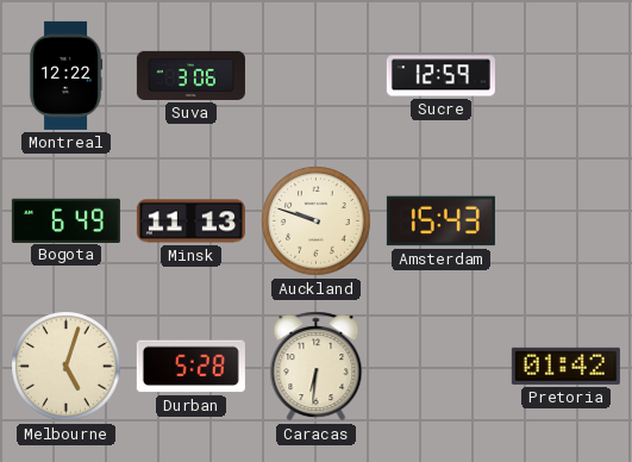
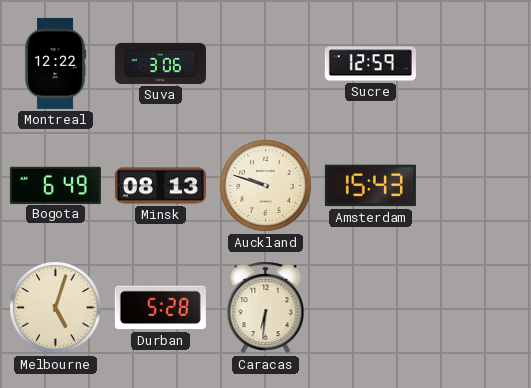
Minsk: 11:13 -> 08:13
Pretoria: 01:42 -> none
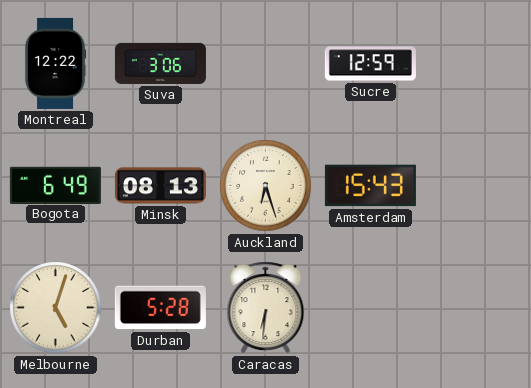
Auckland: 9:48 -> 6:27
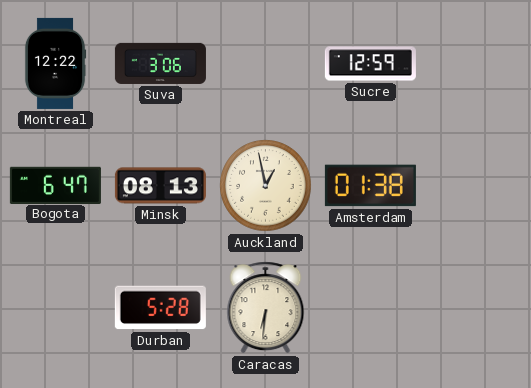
Bogota: 6:49 -> 6:47
Auckland: 6:27 -> 12:58
Amsterdam: 15:43 -> 01:38
Melbourne: 5:03 -> none
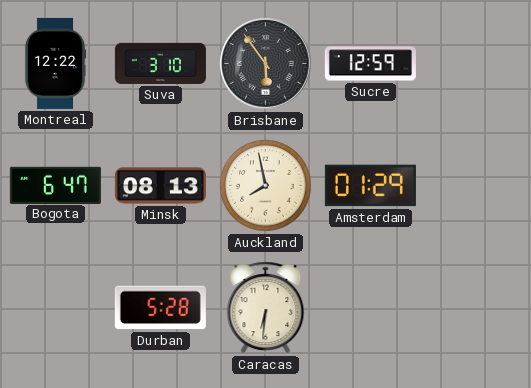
Suva: 3:06 -> 3:10
Brisbane: none -> 5:54
Auckland: 12:58 -> 7:58
Amsterdam: 01:38 -> 01:29
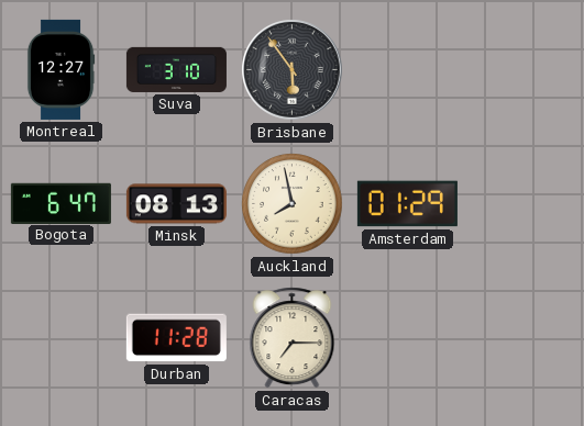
Montreal: 12:22 -> 12:27
Sucre: 12:59 -> none
Durban: 5:28 -> 11:28
Caracas: 6:31 -> 7:15
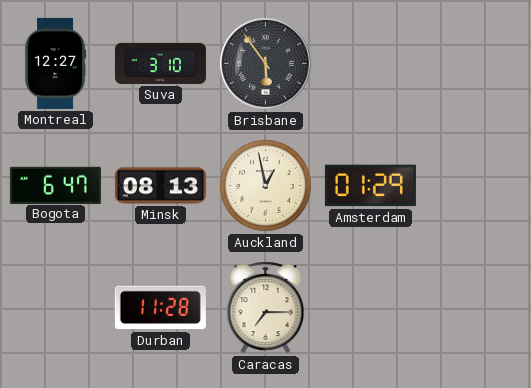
Auckland: 7:58 -> 12:58
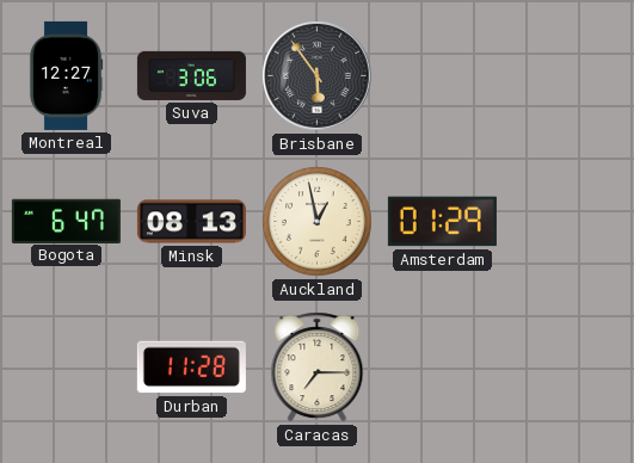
Suva: 3:10 -> 3:06
